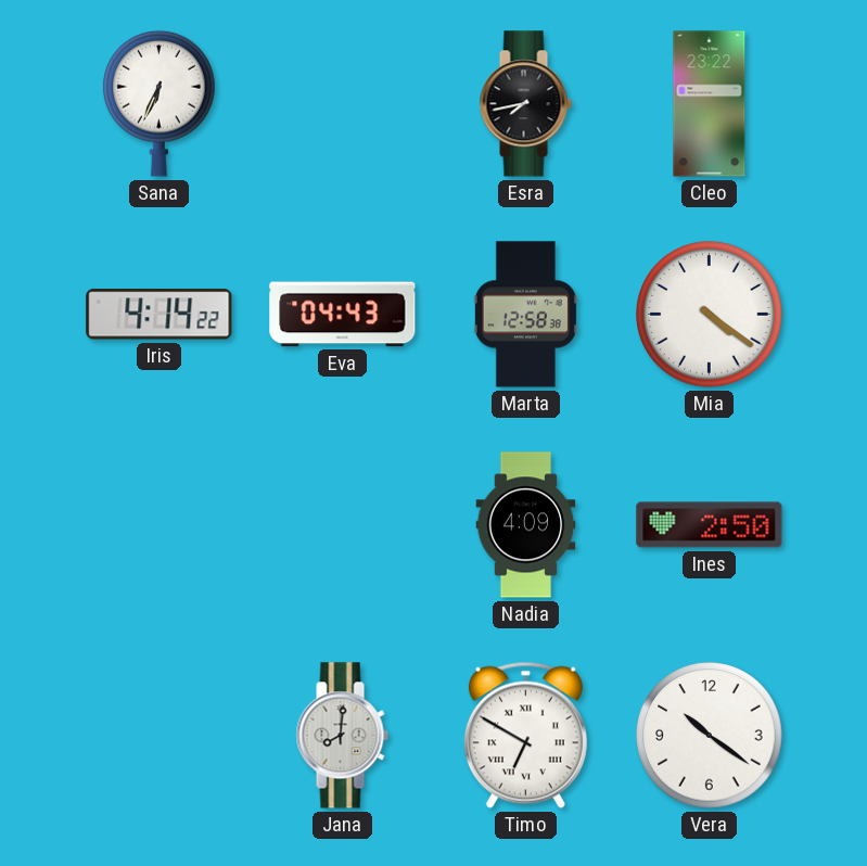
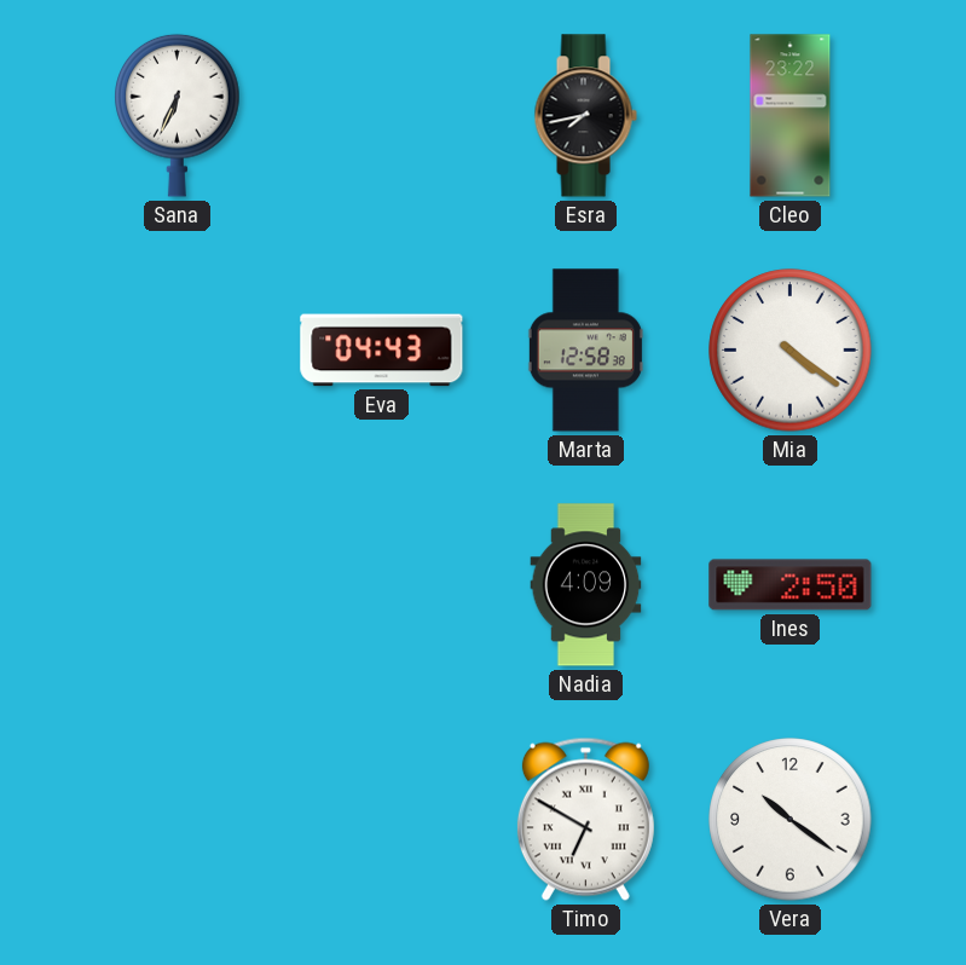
Iris: 4:14 -> none
Jana: 8:01 -> none
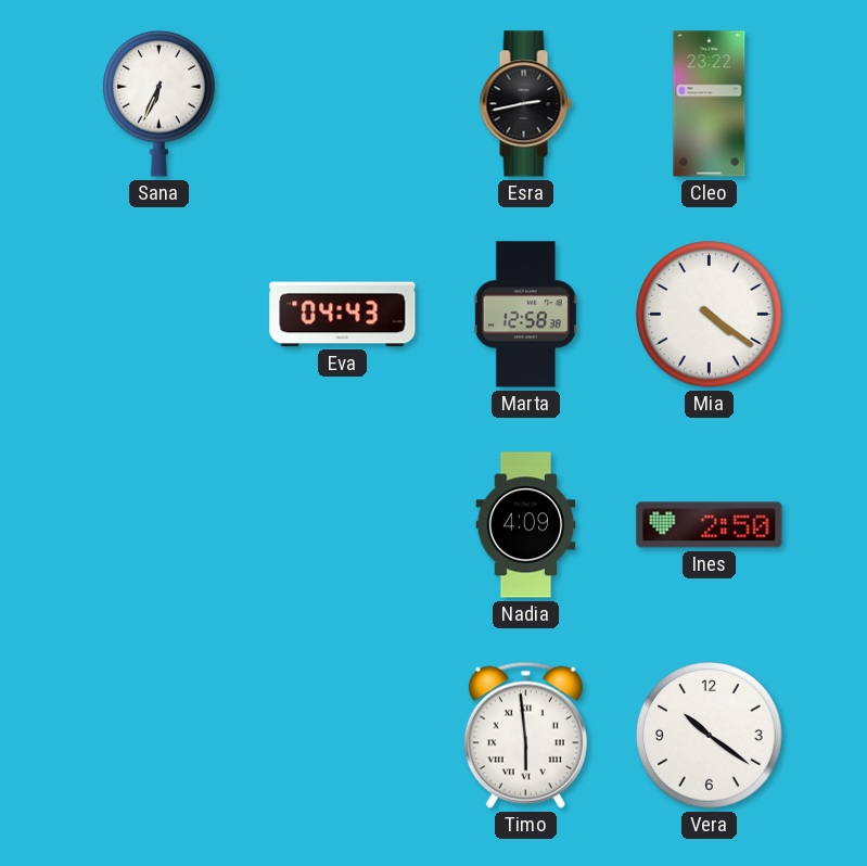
Esra: 7:43 -> 2:43
Timo: 6:50 -> 5:59
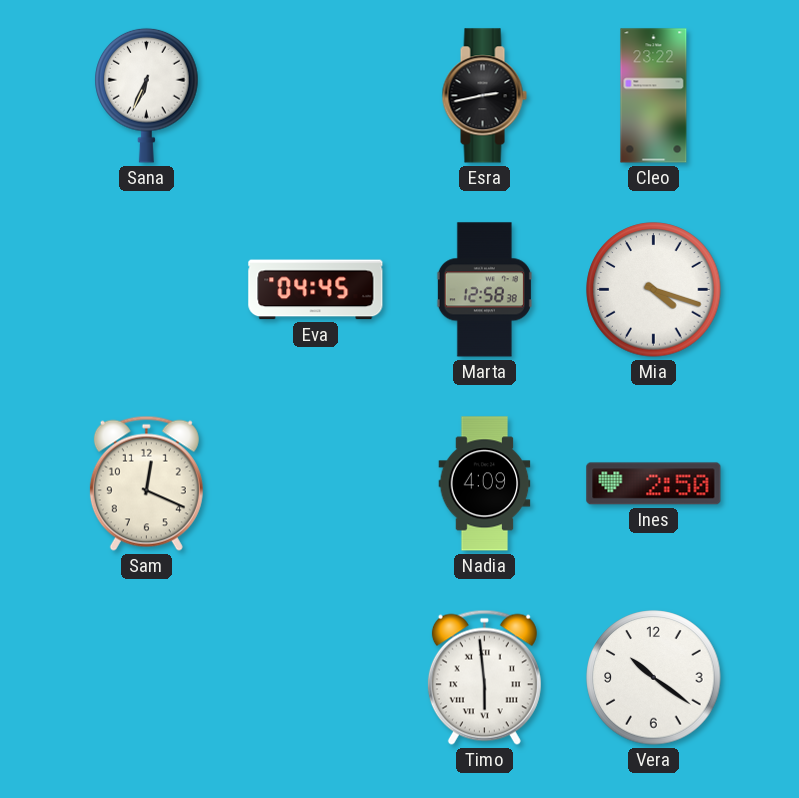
Eva: 04:43 -> 04:45
Mia: 4:21 -> 4:18
Sam: none -> 12:19
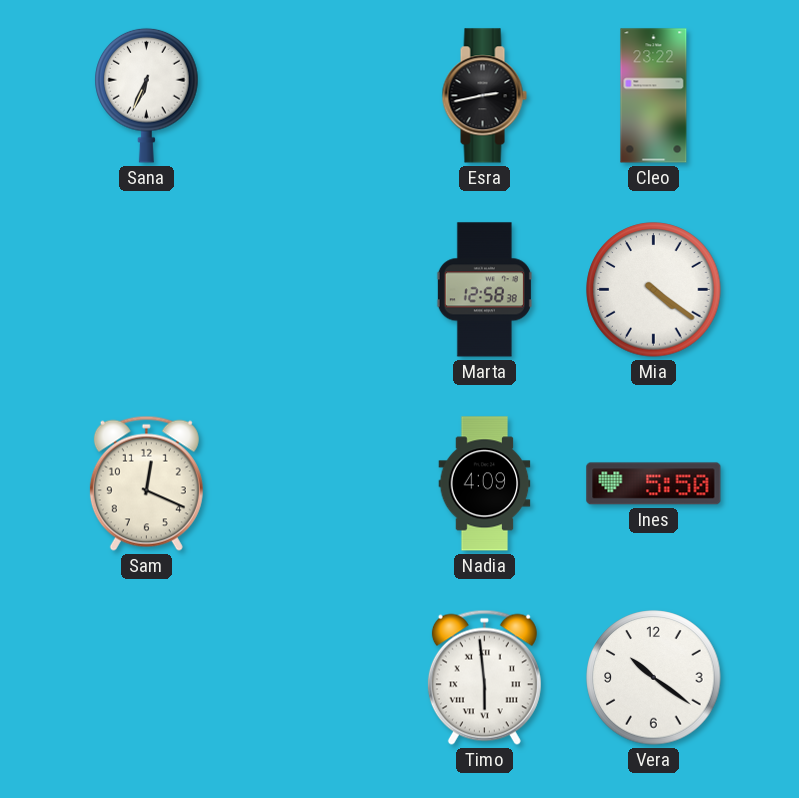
Eva: 04:45 -> none
Mia: 4:18 -> 4:21
Ines: 2:50 -> 5:50
